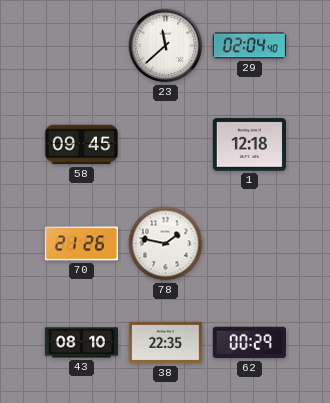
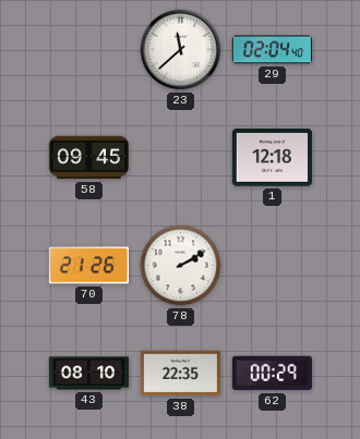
78: 1:47 -> 2:10
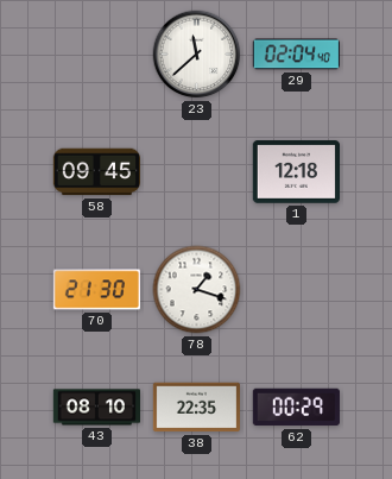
70: 21:26 -> 21:30
78: 2:10 -> 1:18
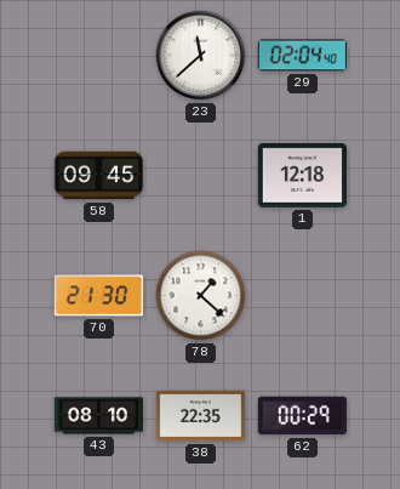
78: 1:18 -> 1:22
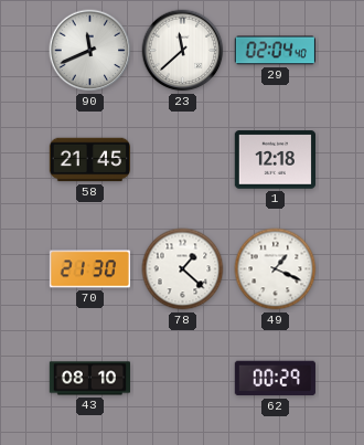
90: none -> 11:41
58: 09:45 -> 21:45
49: none -> 1:19
38: 22:35 -> none
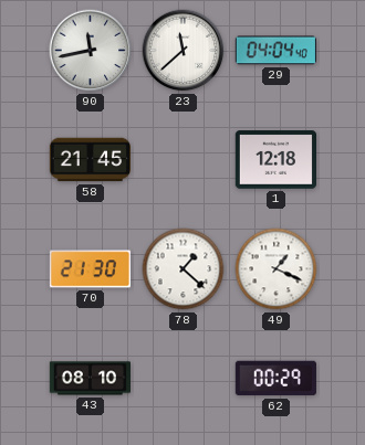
90: 11:41 -> 11:43
29: 02:04 -> 04:04
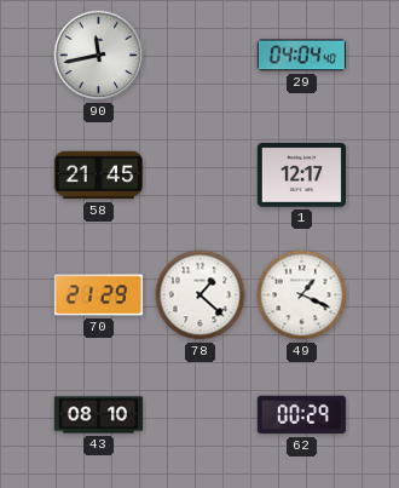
23: 11:38 -> none
1: 12:18 -> 12:17
70: 21:30 -> 21:29
